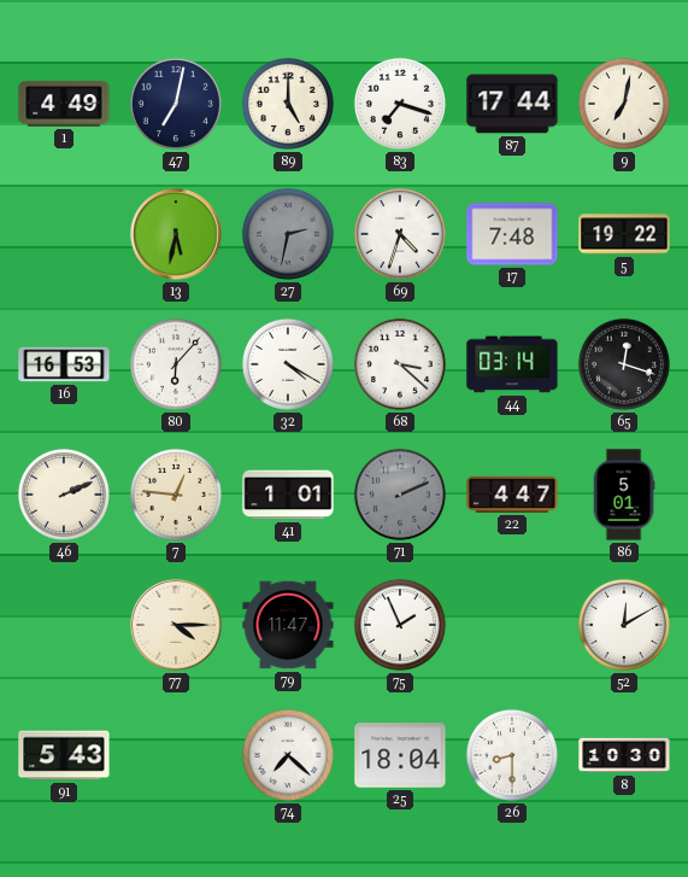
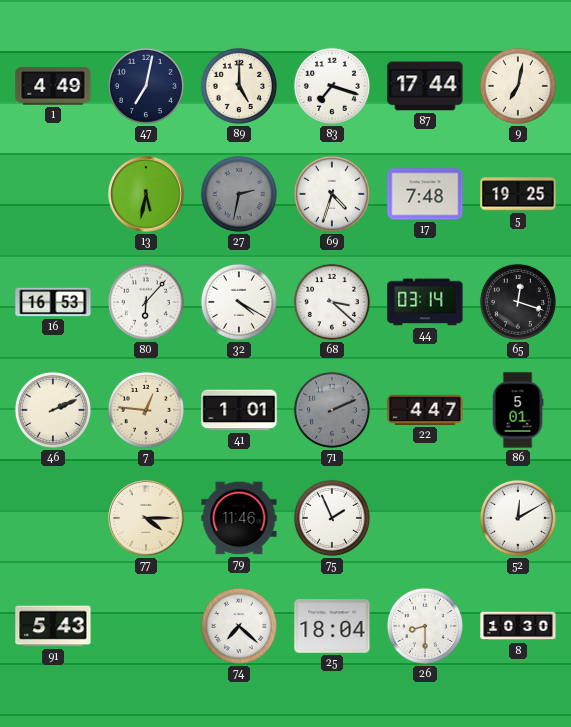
5: 19:22 -> 19:25
79: 11:47 -> 11:46
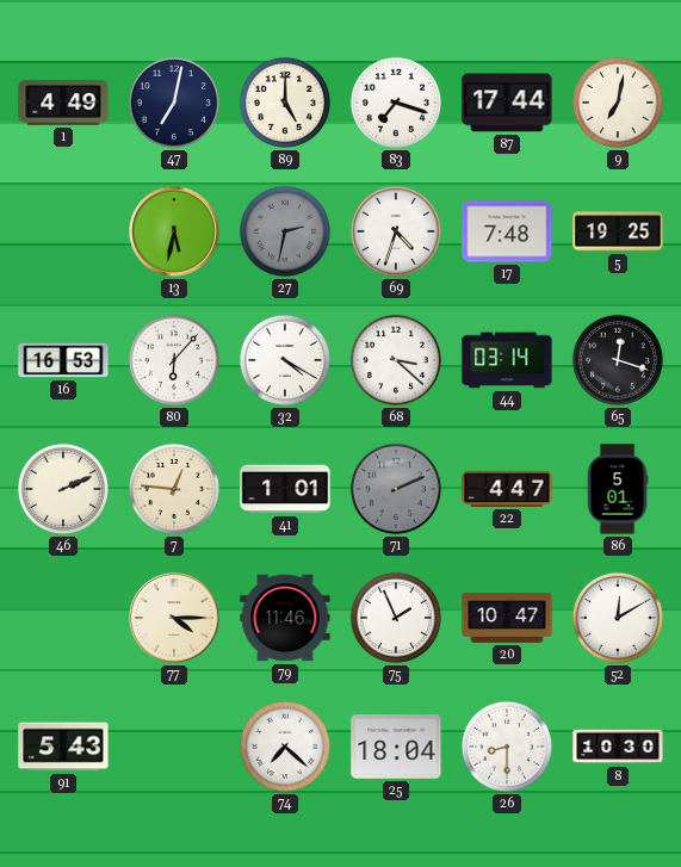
20: none -> 10:47
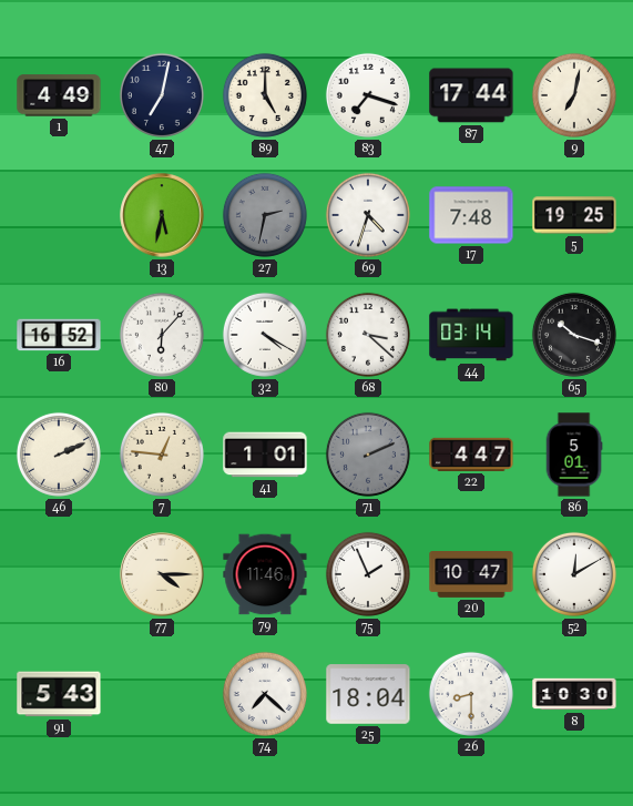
16: 16:53 -> 16:52
65: 12:18 -> 10:18
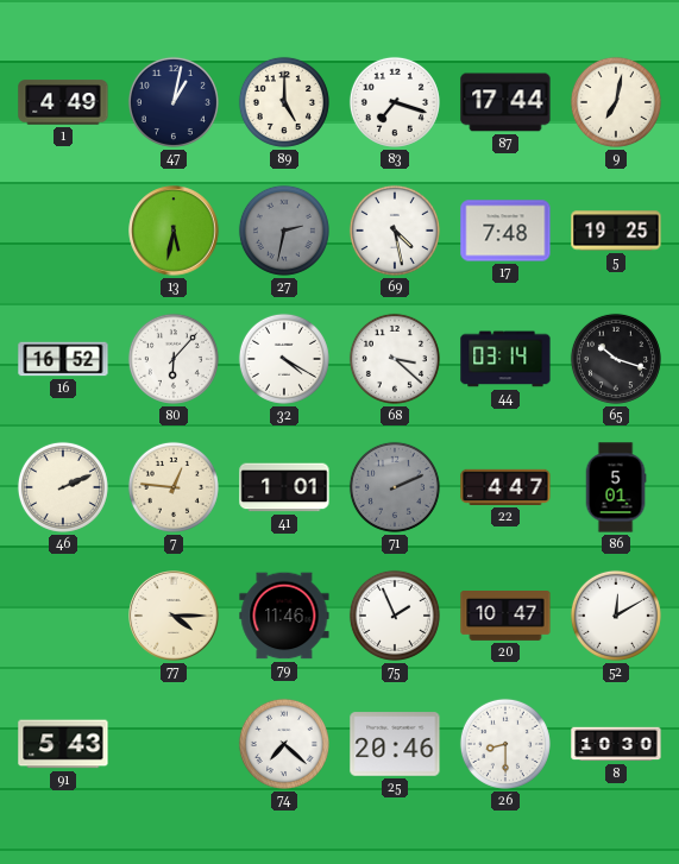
47: 7:02 -> 1:02
69: 4:33 -> 4:28
25: 18:04 -> 20:46
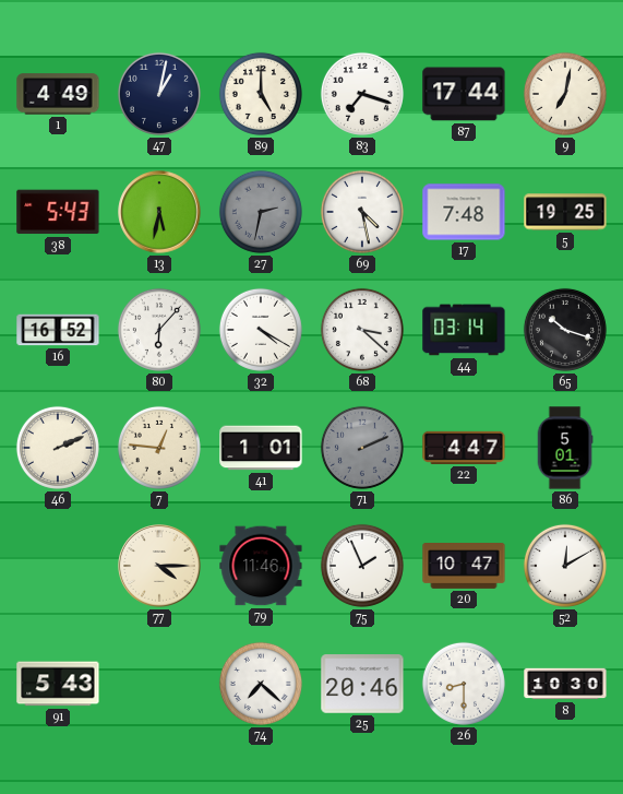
38: none -> 5:43
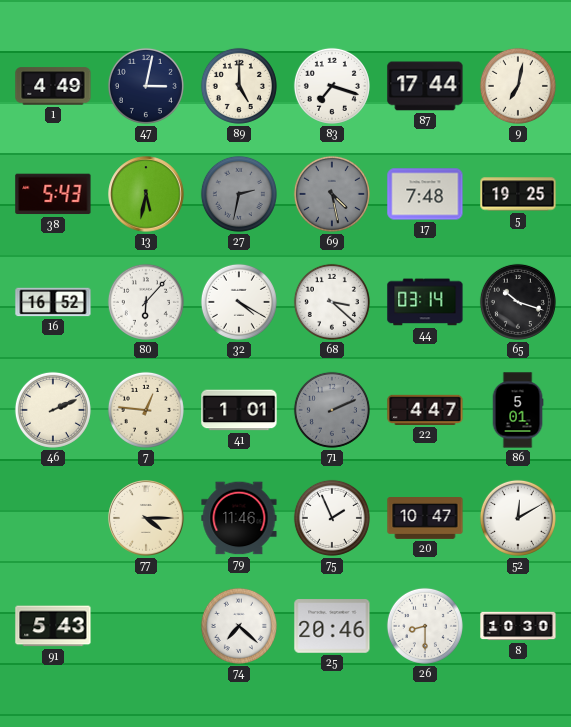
47: 1:02 -> 3:02
69 dial: white -> grey
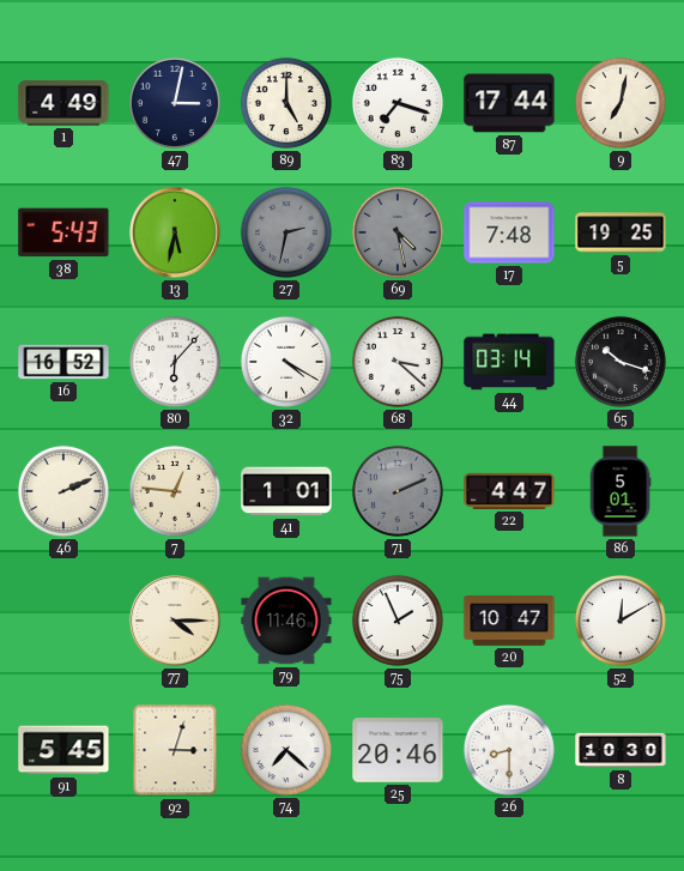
91: 5:43 -> 5:45
92: none -> 3:03
